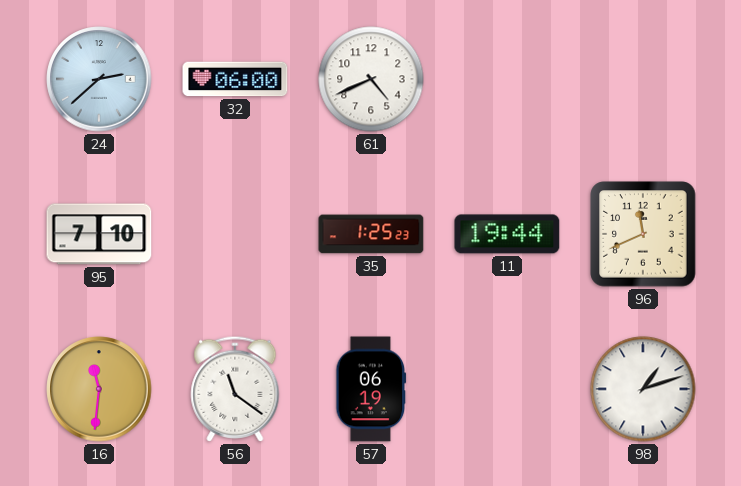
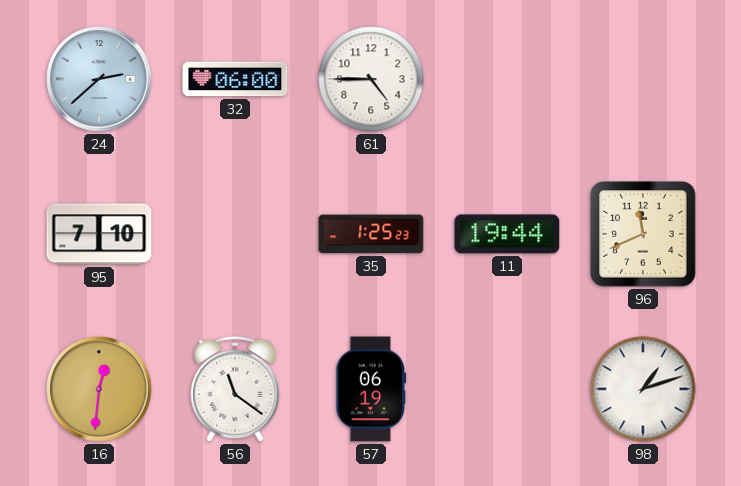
61: 4:41 -> 4:45
16: 11:31 -> 12:31
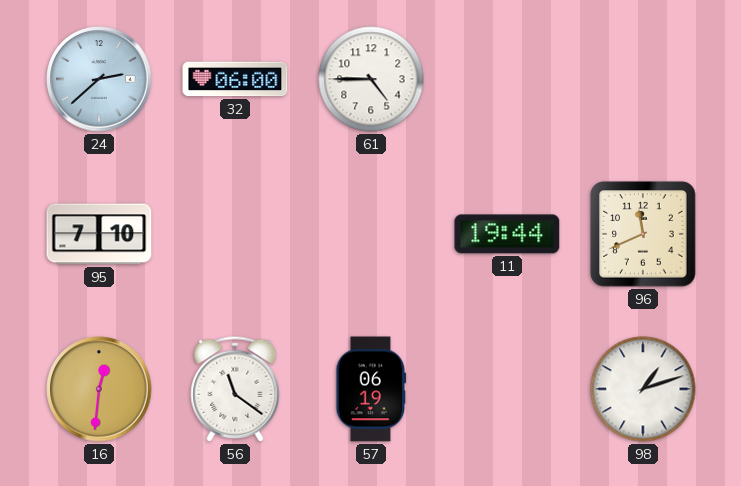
35: 1:25 -> none
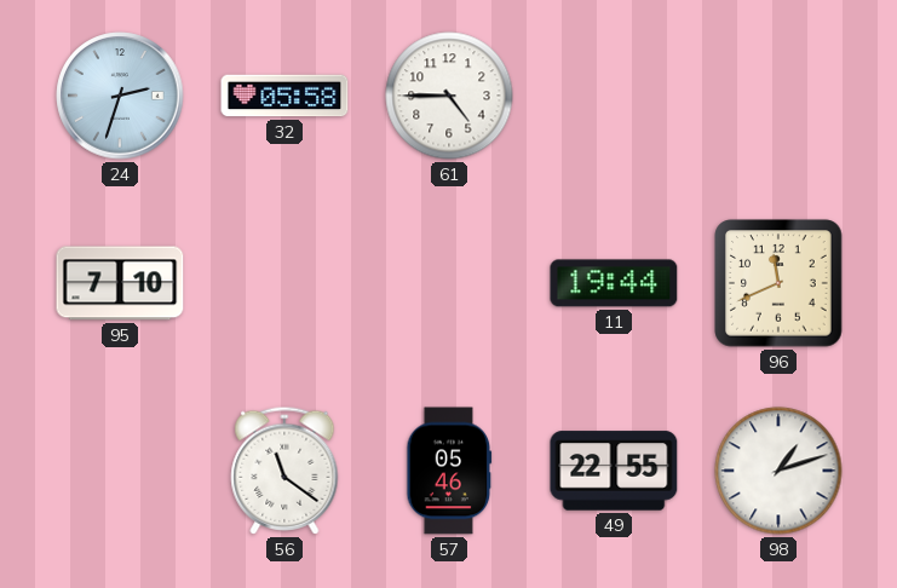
24: 2:38 -> 2:33
32: 06:00 -> 05:58
16: 12:31 -> none
57: 06:19 -> 05:46
49: none -> 22:55
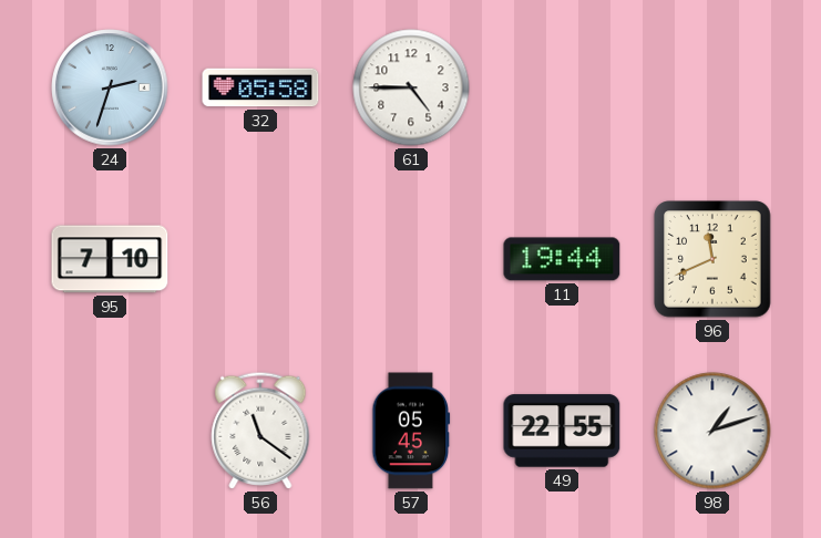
57: 05:46 -> 05:45
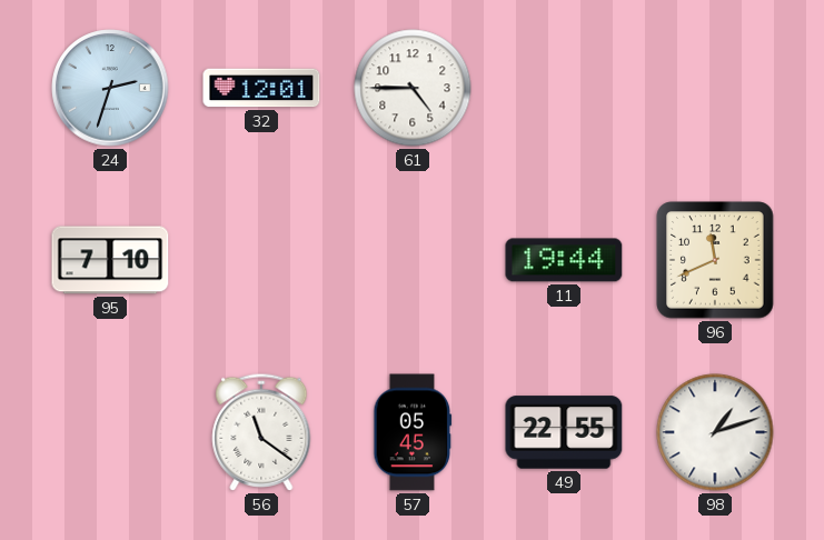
32: 05:58 -> 12:01
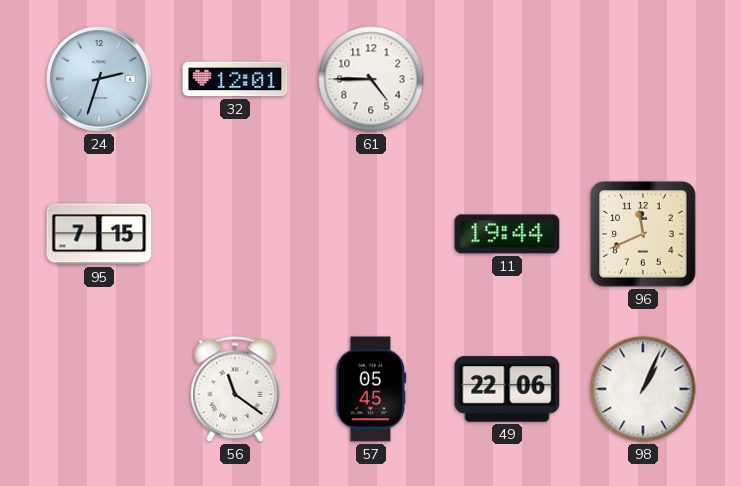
95: 7:10 -> 7:15
49: 22:55 -> 22:06
98: 1:12 -> 1:04
